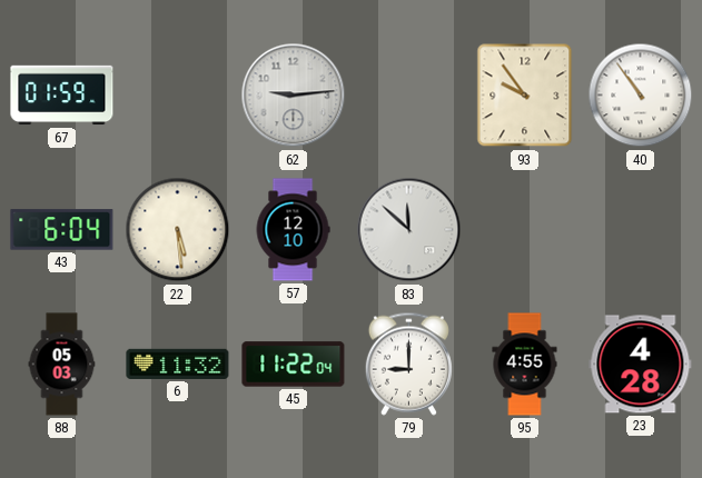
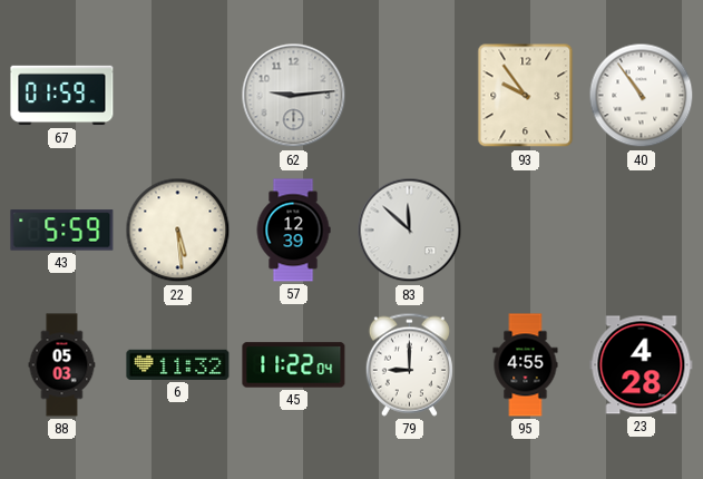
43: 6:04 -> 5:59
57: 12:10 -> 12:39
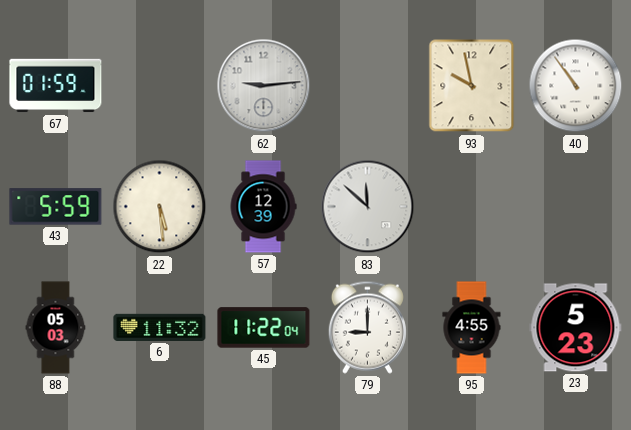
93: 9:54 -> 9:58
23: 4:28 -> 5:23
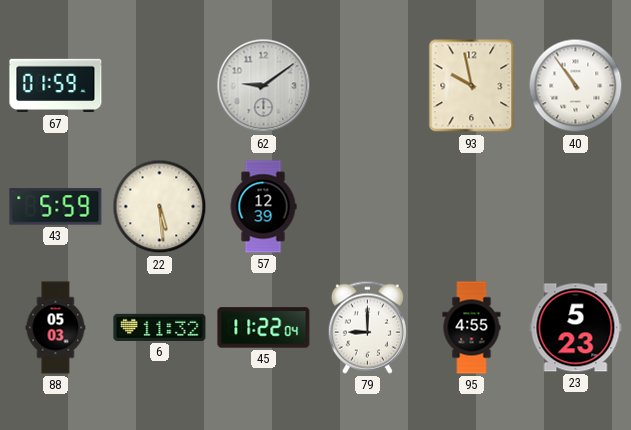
62: 9:14 -> 9:09
83: 11:52 -> none
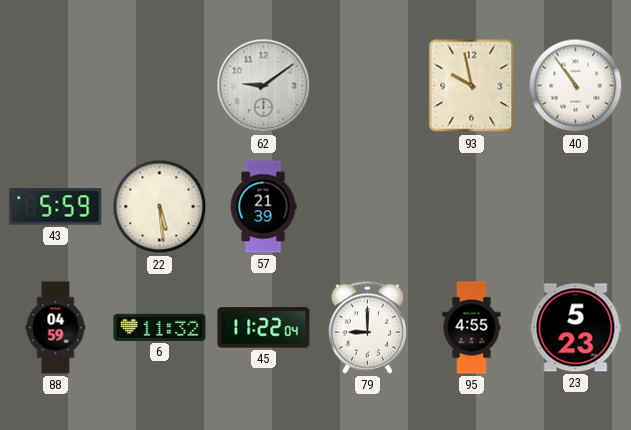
67: 01:59 -> none
57: 12:39 -> 21:39
88: 05:03 -> 04:59
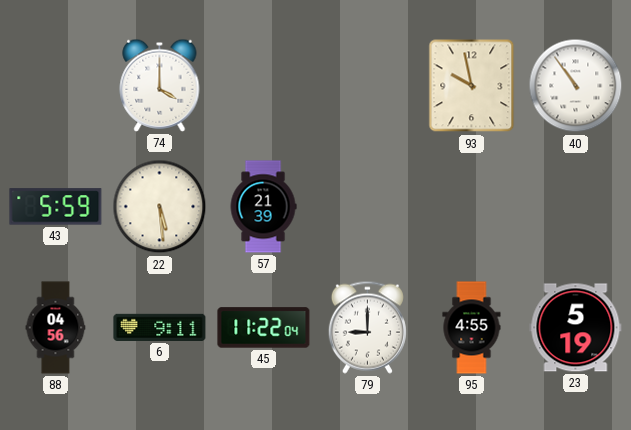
74: none -> 4:00
62: 9:09 -> none
88: 04:59 -> 04:56
6: 11:32 -> 9:11
23: 5:23 -> 5:19
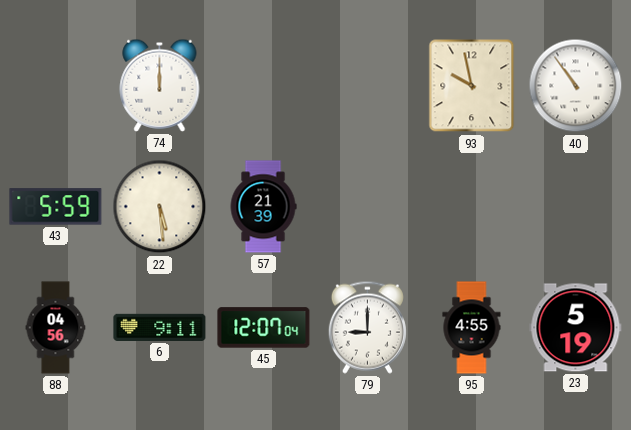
74: 4:00 -> 12:00
45: 11:22 -> 12:07
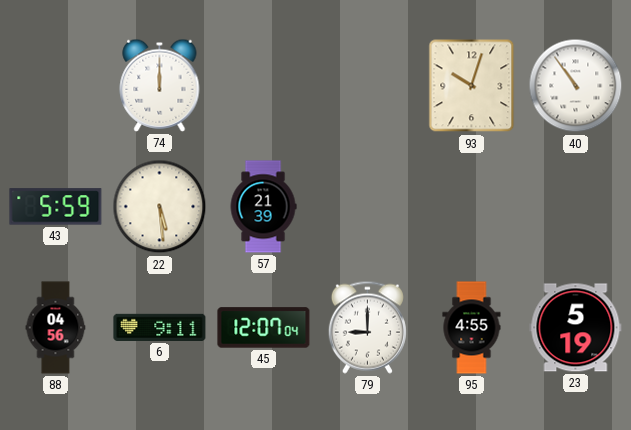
93: 9:58 -> 10:03
